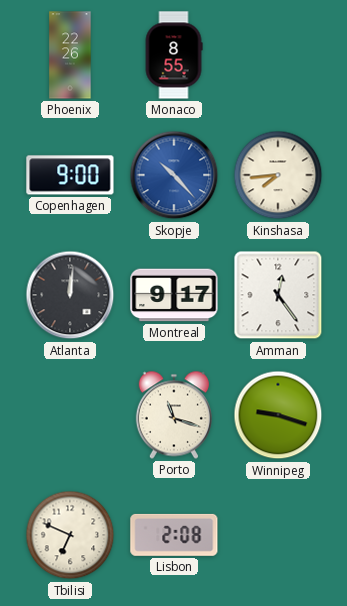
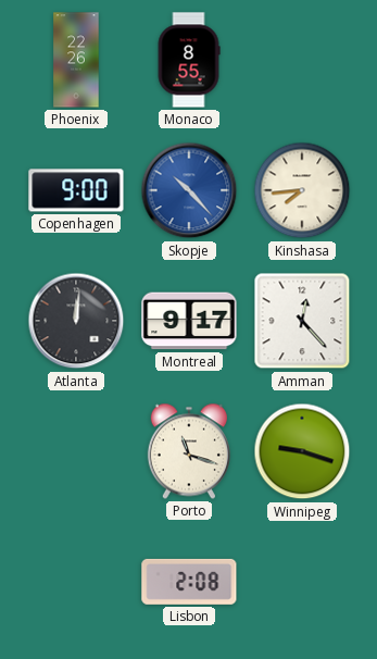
Amman: 12:24 -> 12:23
Tbilisi: 6:49 -> none
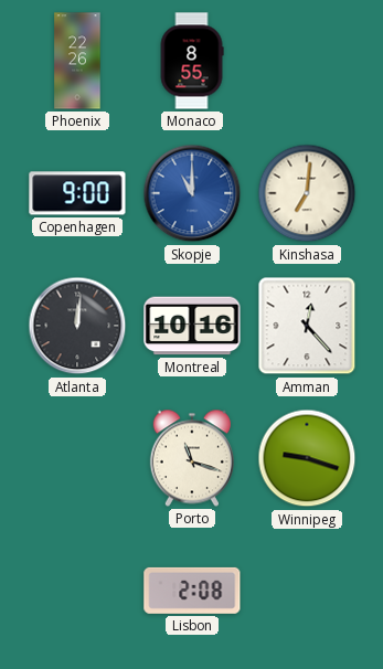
Skopje: 10:23 -> 11:00
Kinshasa: 7:44 -> 7:01
Montreal: 9:17 -> 10:16
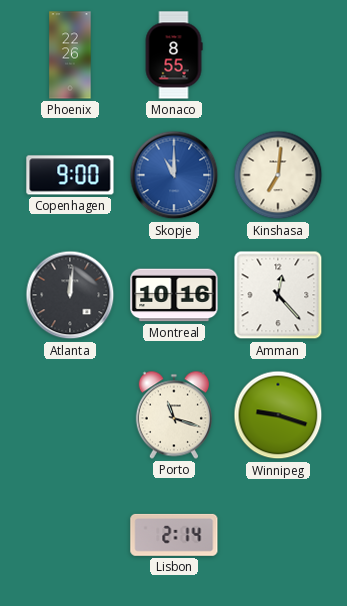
Lisbon: 2:08 -> 2:14
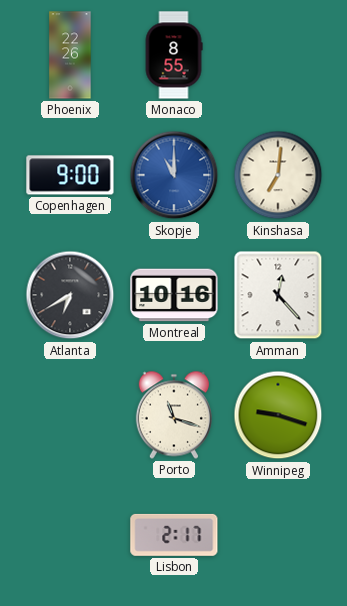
Atlanta: 12:01 -> 6:40
Lisbon: 2:14 -> 2:17
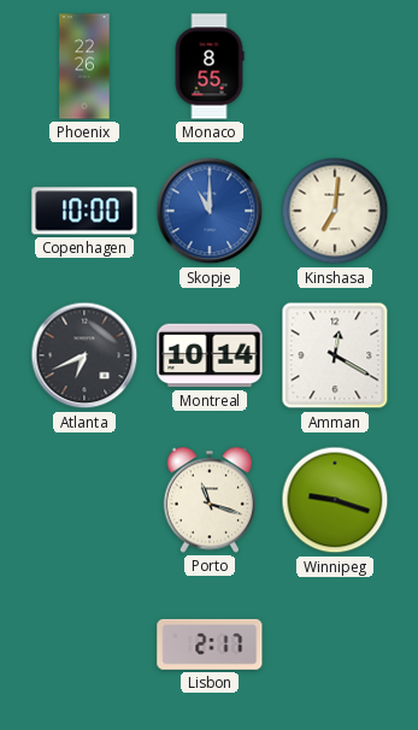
Copenhagen: 9:00 -> 10:00
Atlanta: 6:40 -> 6:41
Montreal: 10:16 -> 10:14
Amman: 12:23 -> 12:20
